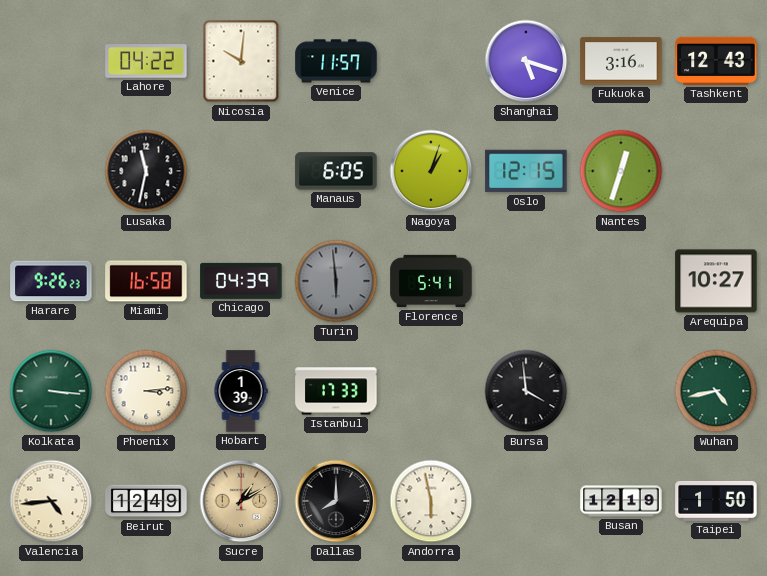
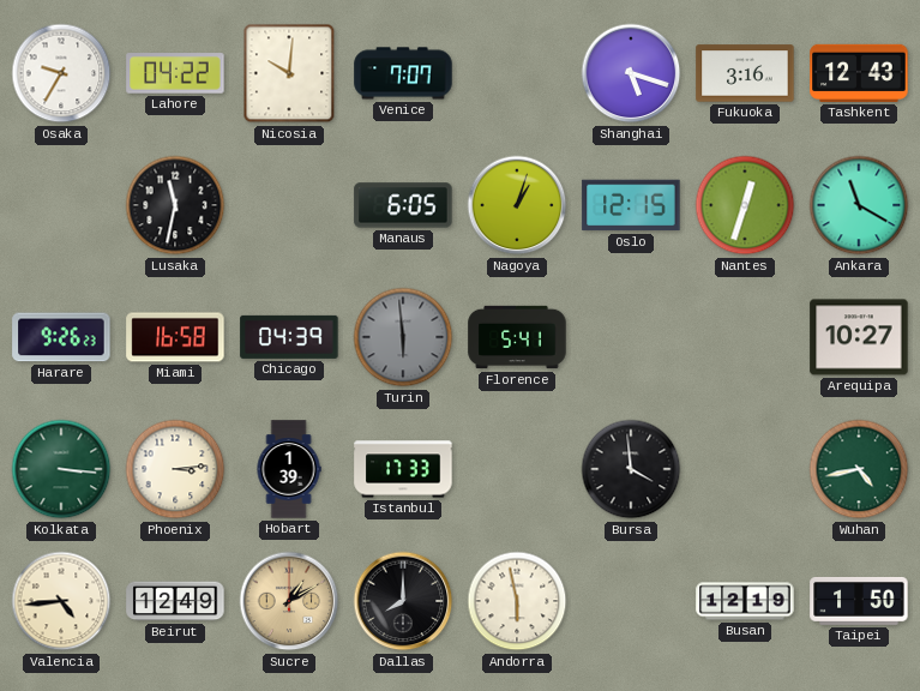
Osaka: none -> 9:35
Venice: 11:57 -> 7:07
Ankara: none -> 11:20
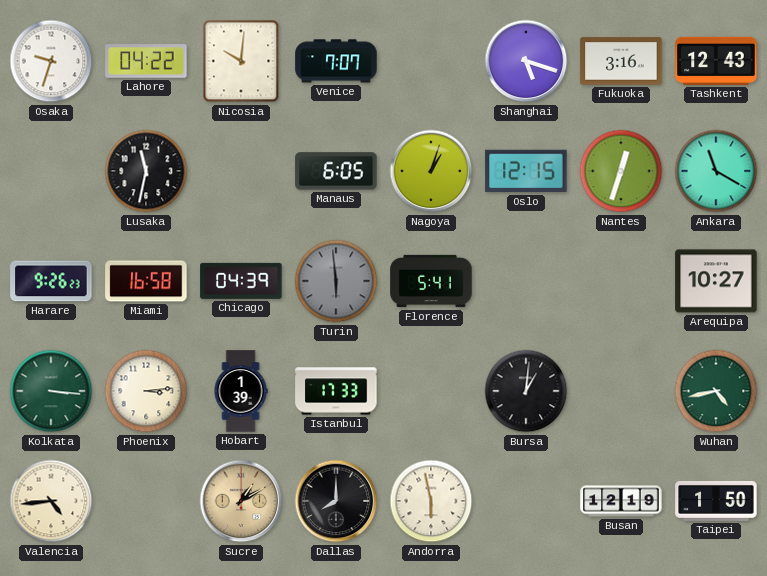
Osaka: 9:35 -> 9:33
Bursa: 3:59 -> 1:01
Beirut: 12:49 -> none
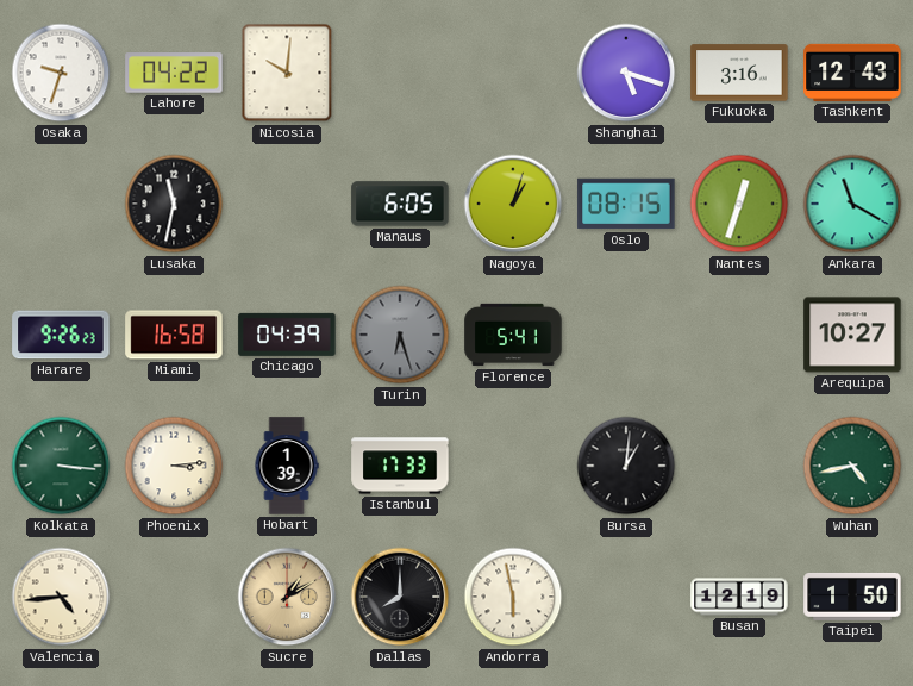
Venice: 7:07 -> none
Oslo: 12:15 -> 08:15
Turin: 5:59 -> 6:27
